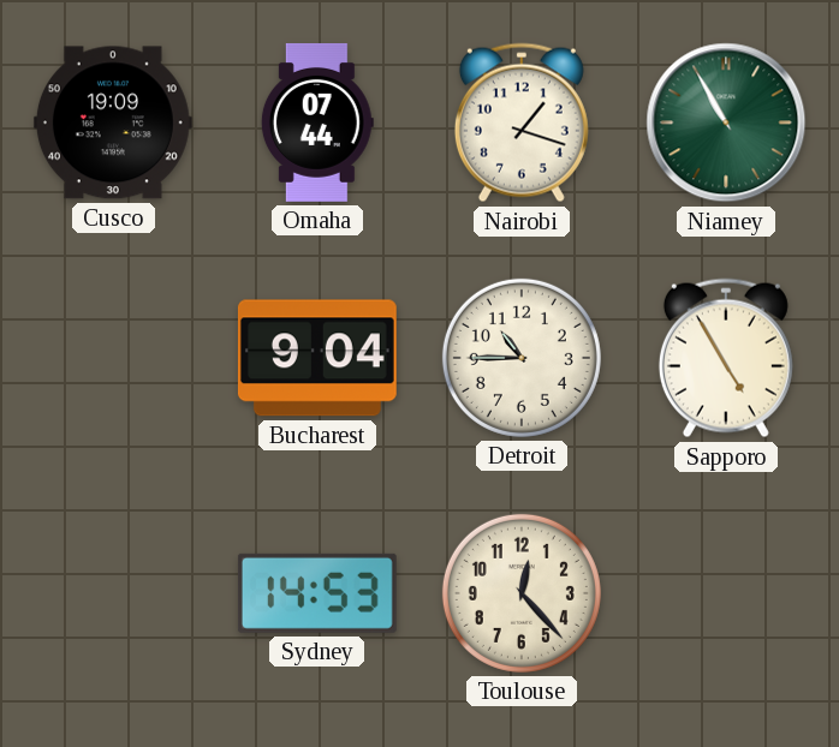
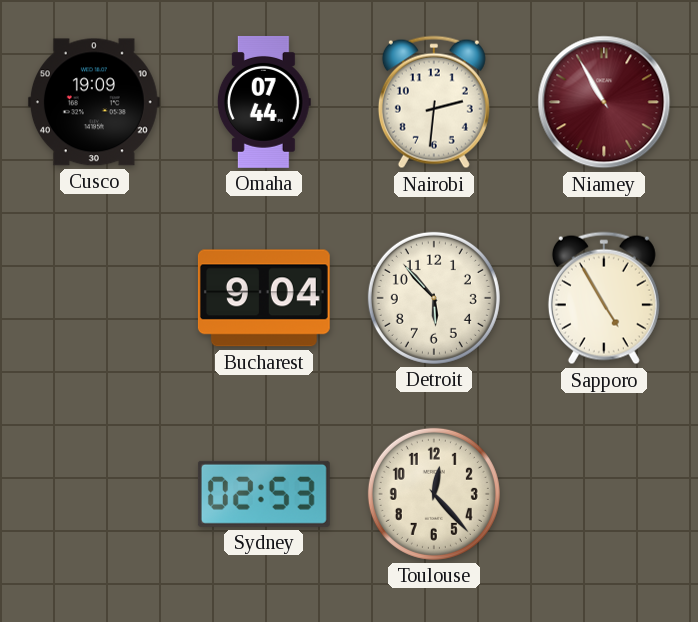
Nairobi: 1:18 -> 2:31
Niamey dial: green -> burgundy
Detroit: 10:45 -> 5:53
Sydney: 14:53 -> 02:53
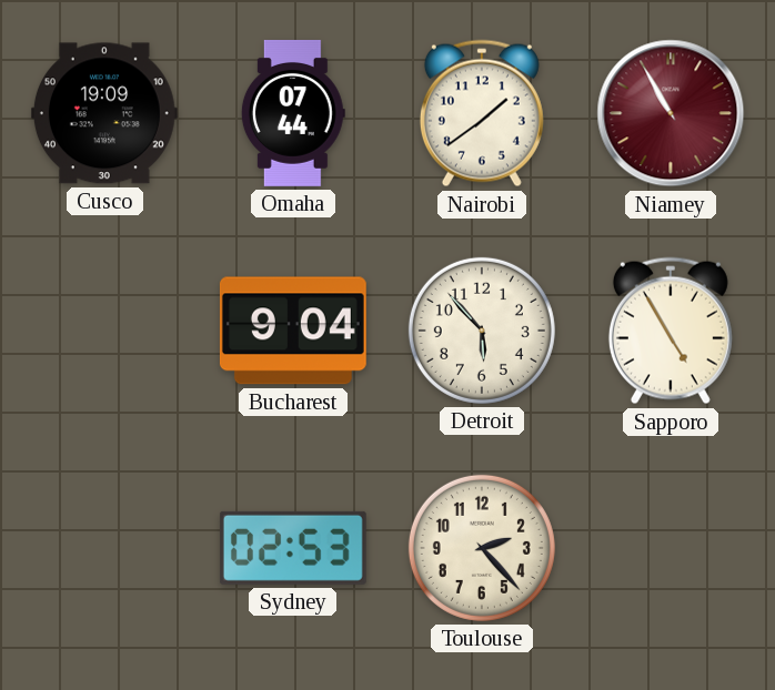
Nairobi: 2:31 -> 1:39
Toulouse: 12:23 -> 2:23
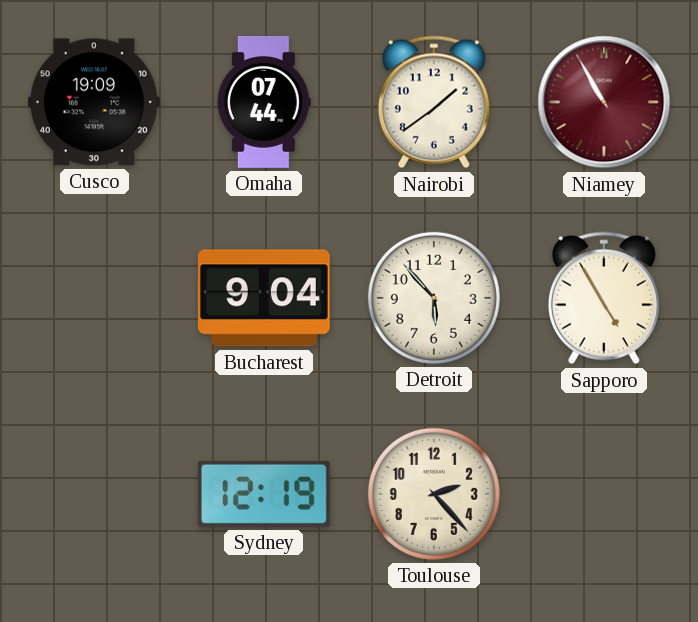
Sydney: 02:53 -> 12:19
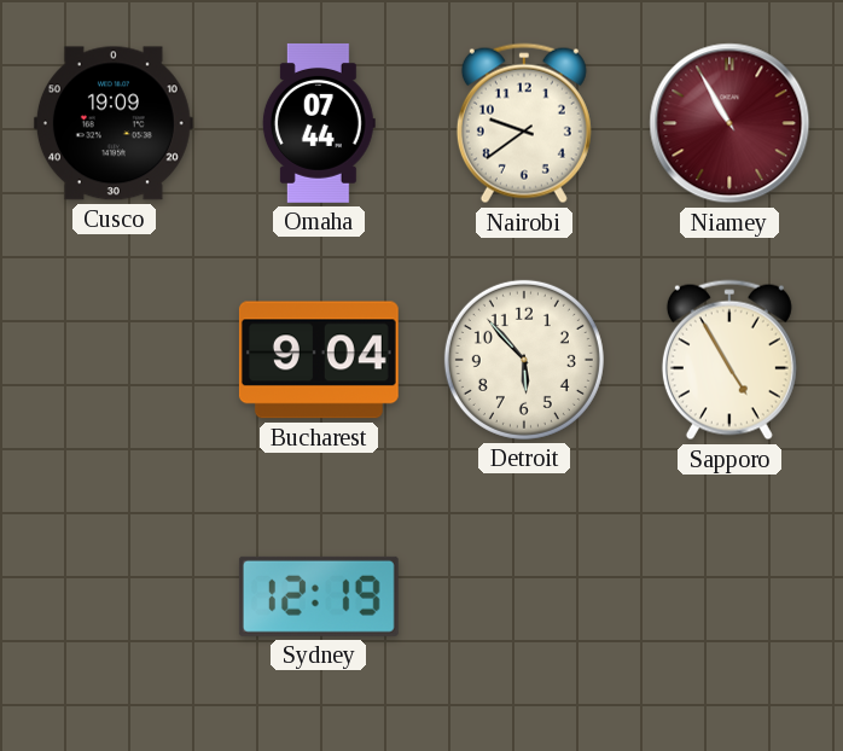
Nairobi: 1:39 -> 9:39
Toulouse: 2:23 -> none
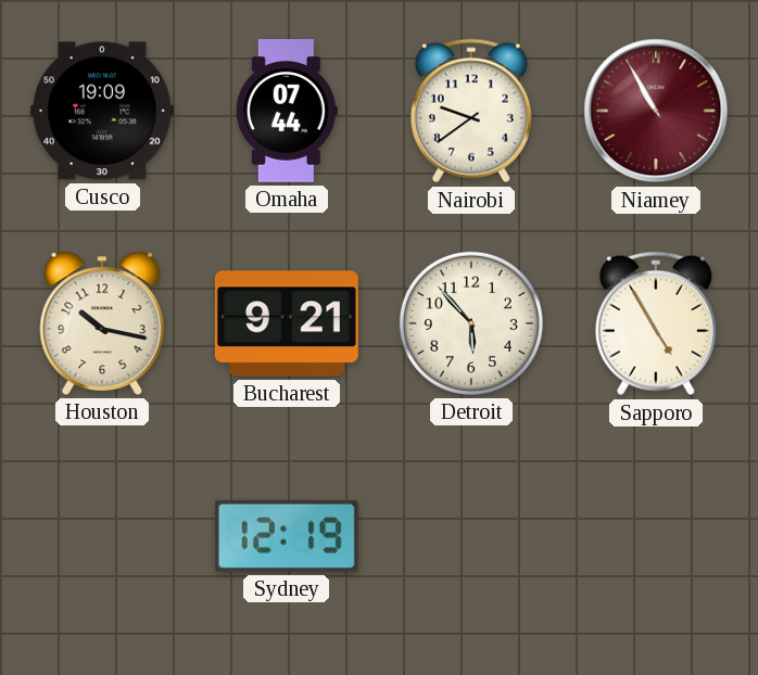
Houston: none -> 10:17
Bucharest: 9:04 -> 9:21
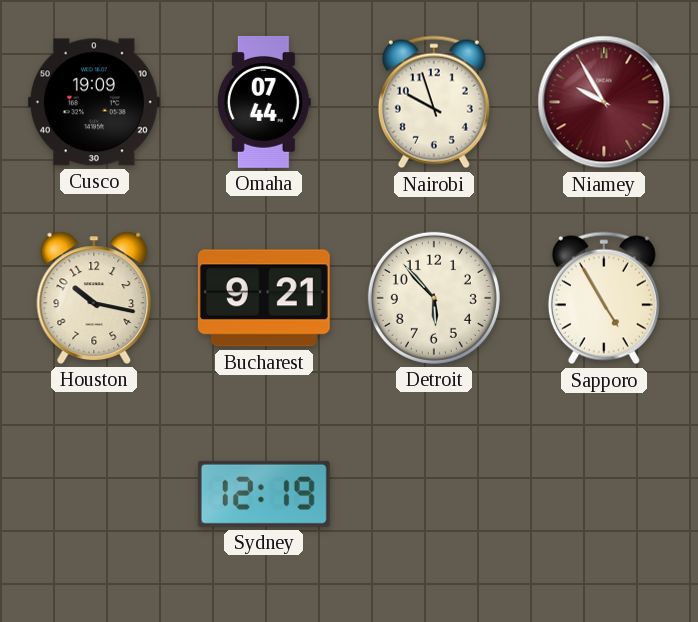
Nairobi: 9:39 -> 9:57
Niamey: 10:55 -> 9:55
